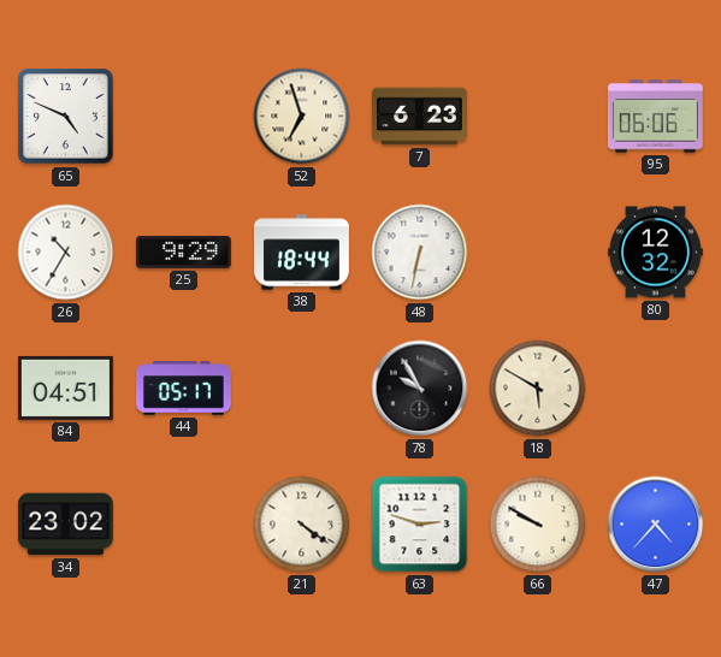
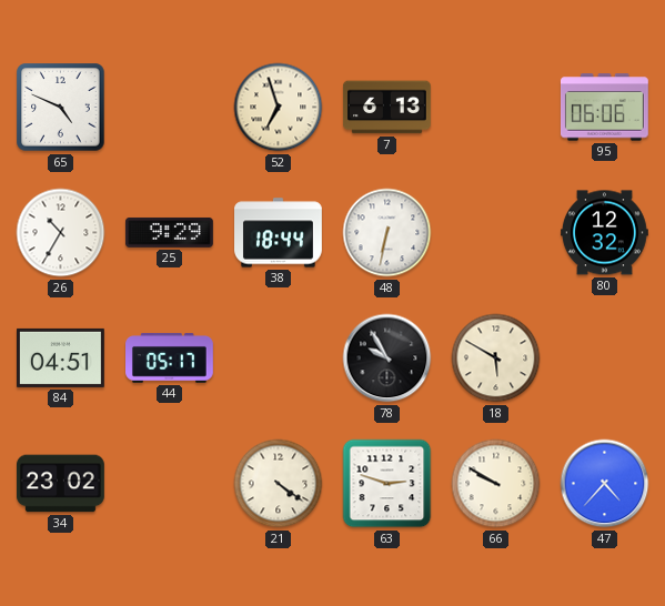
7: 6:23 -> 6:13
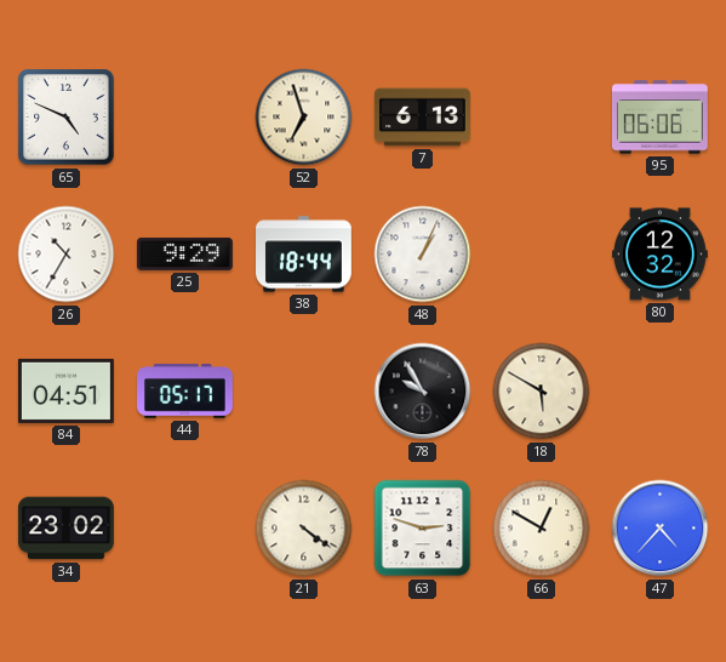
48: 6:32 -> 1:04
66: 9:50 -> 12:50
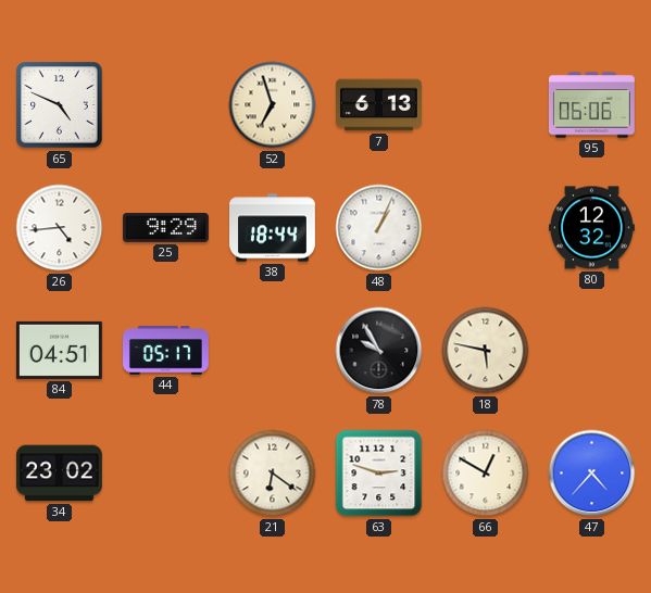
26: 10:35 -> 4:44
18: 5:50 -> 5:47
21: 4:21 -> 6:21
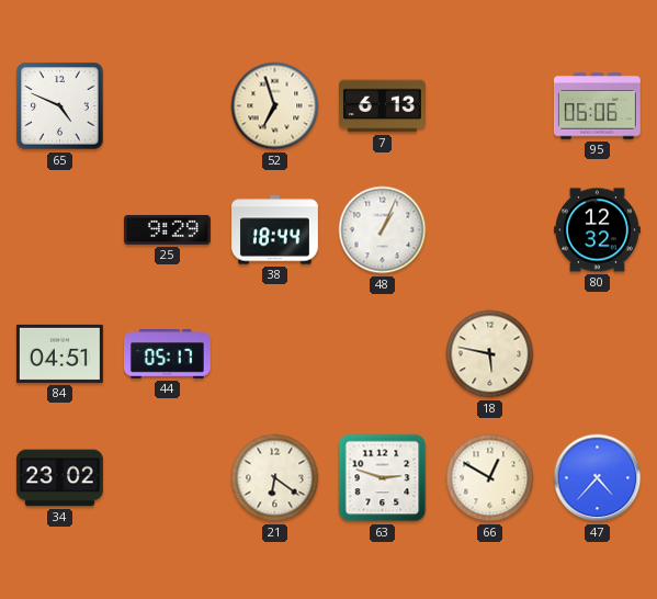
26: 4:44 -> none
78: 9:55 -> none
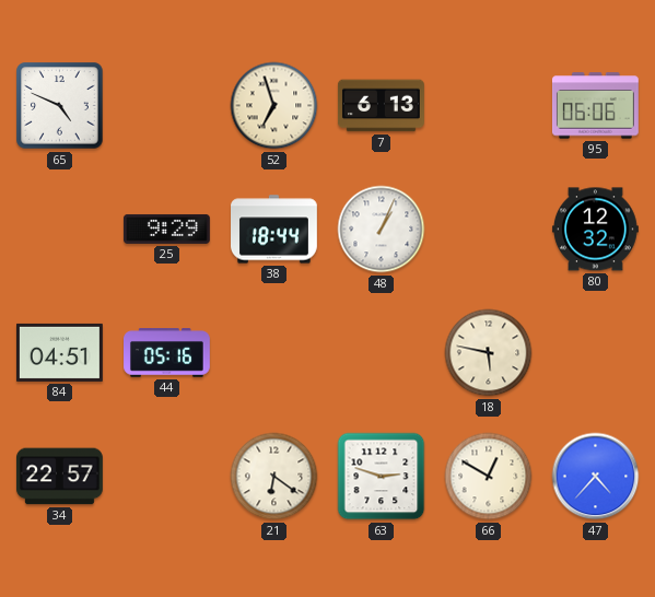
44: 05:17 -> 05:16
34: 23:02 -> 22:57
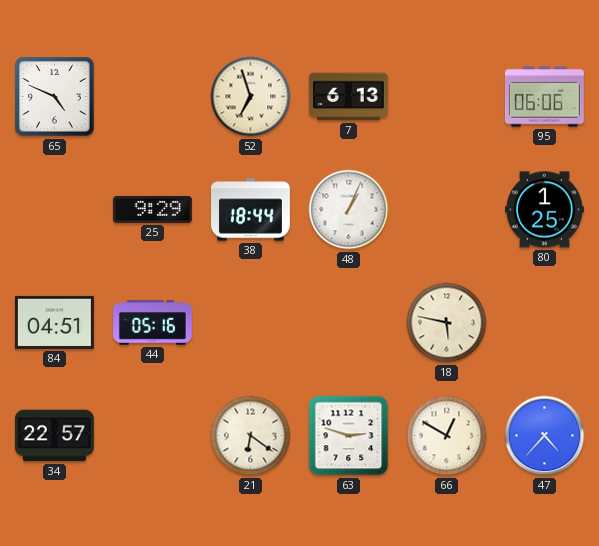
80: 12:32 -> 1:25
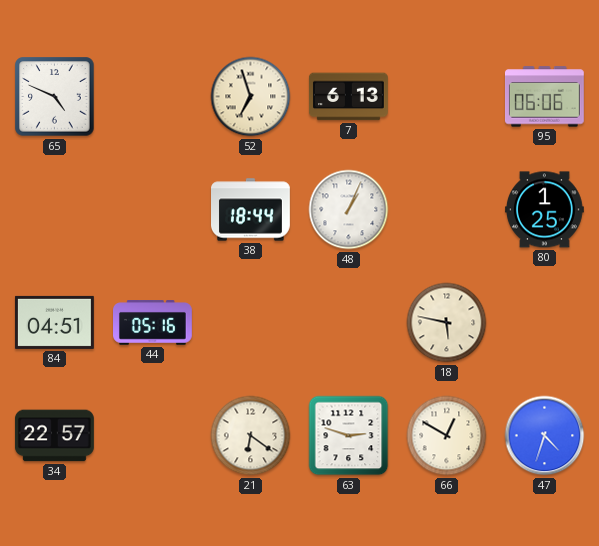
25: 9:29 -> none
47: 4:37 -> 4:33
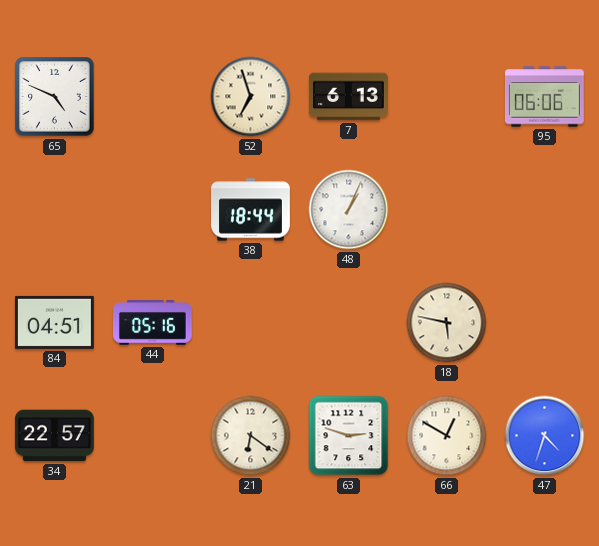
80: 1:25 -> none
